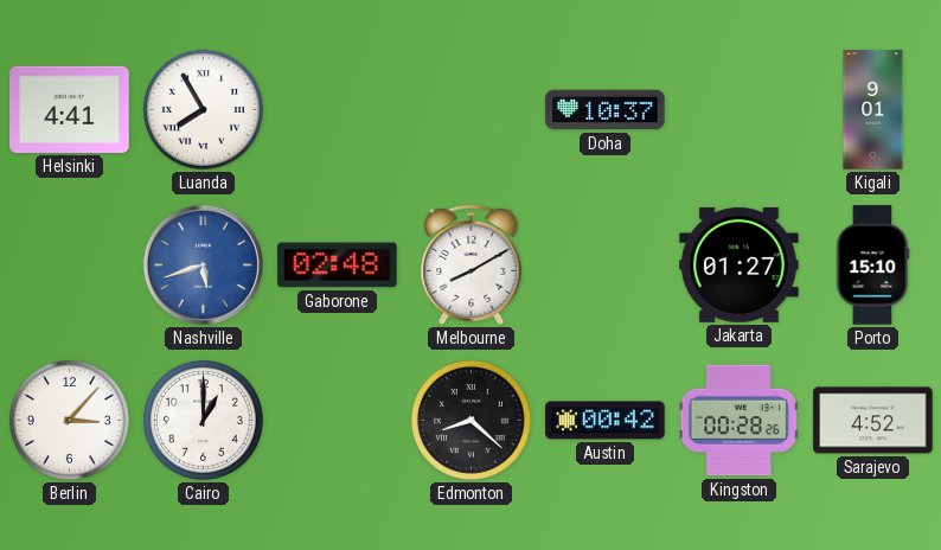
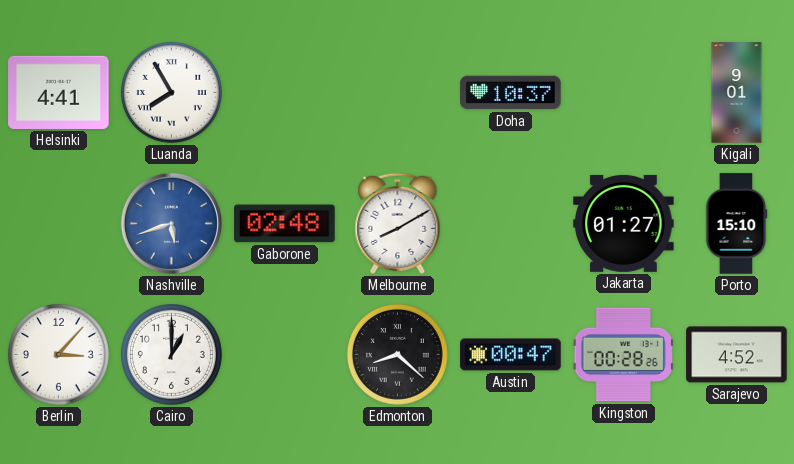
Austin: 00:42 -> 00:47
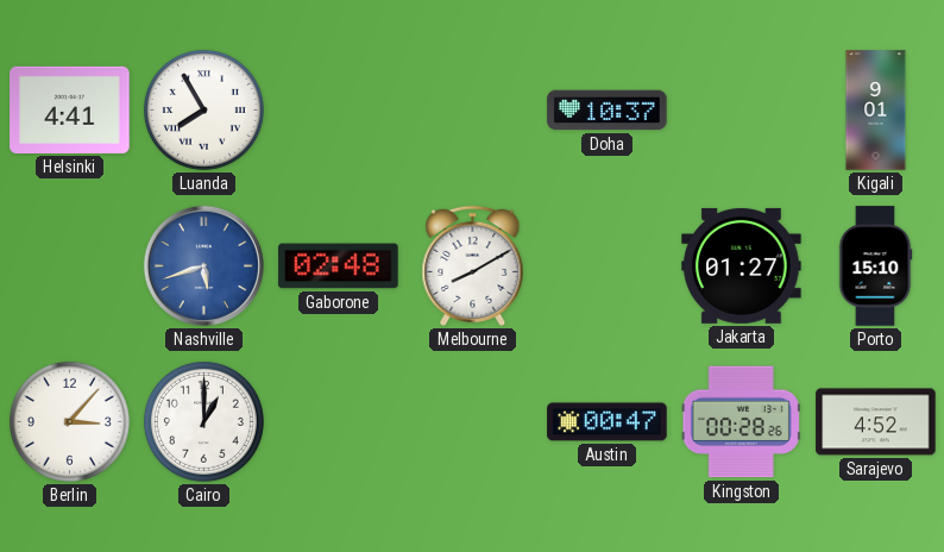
Edmonton: 8:22 -> none
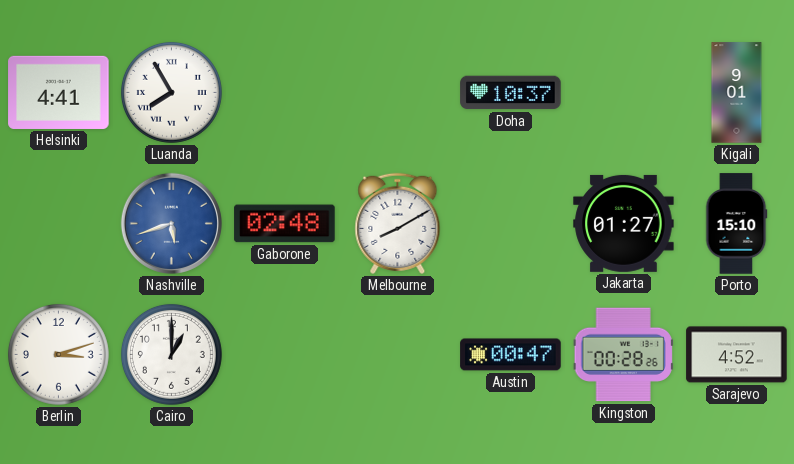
Berlin: 3:07 -> 3:12
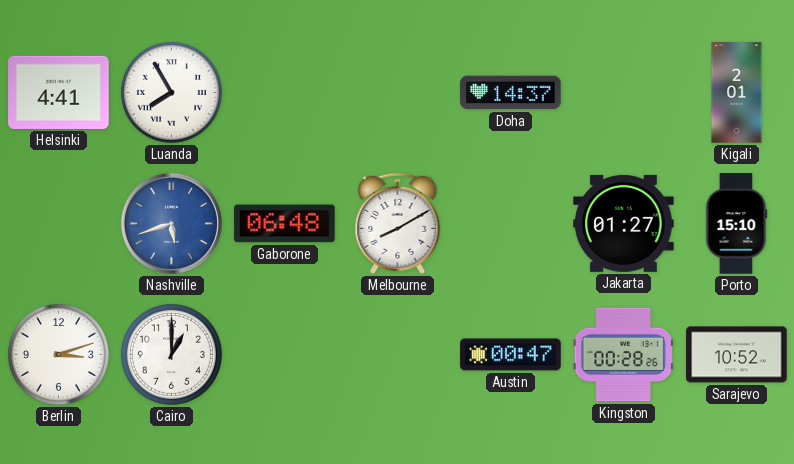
Doha: 10:37 -> 14:37
Kigali: 9:01 -> 2:01
Gaborone: 02:48 -> 06:48
Sarajevo: 4:52 -> 10:52
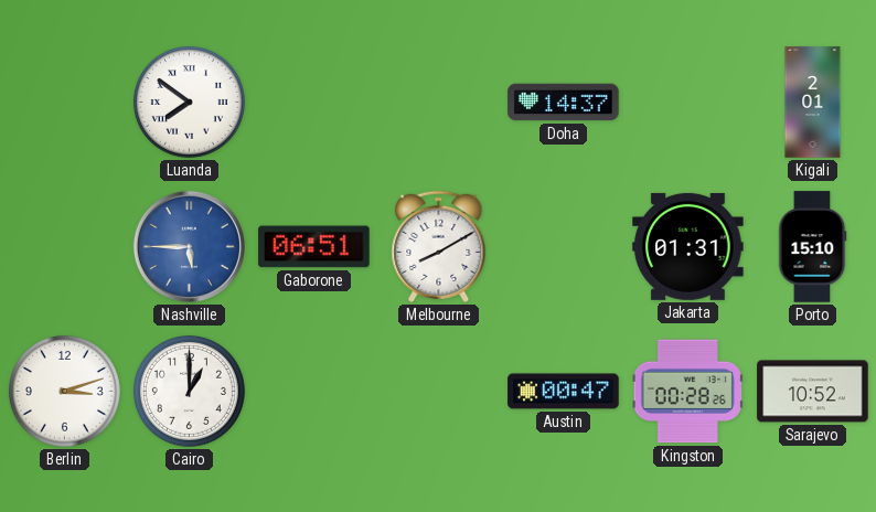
Helsinki: 4:41 -> none
Luanda: 7:55 -> 7:51
Nashville: 5:42 -> 5:45
Gaborone: 06:48 -> 06:51
Jakarta: 01:27 -> 01:31
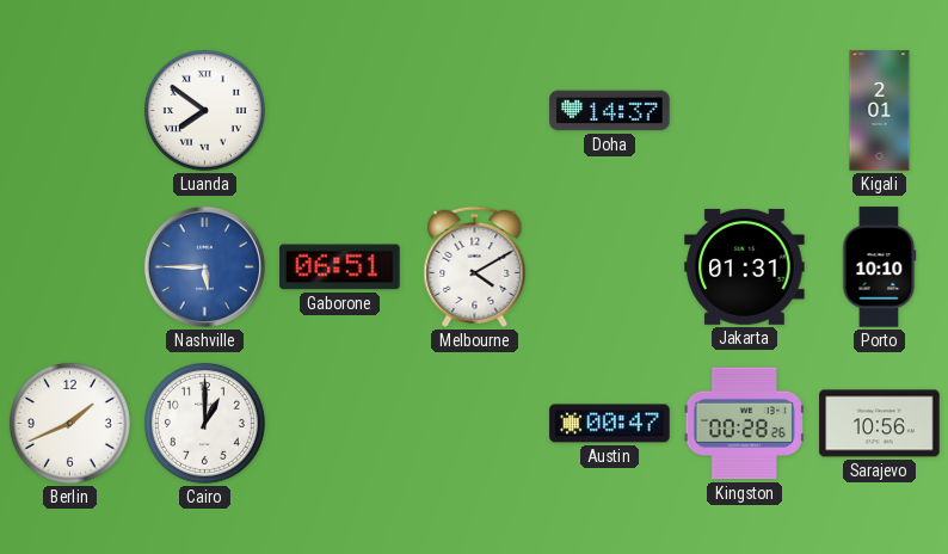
Melbourne: 8:10 -> 4:10
Porto: 15:10 -> 10:10
Berlin: 3:12 -> 1:41
Sarajevo: 10:52 -> 10:56
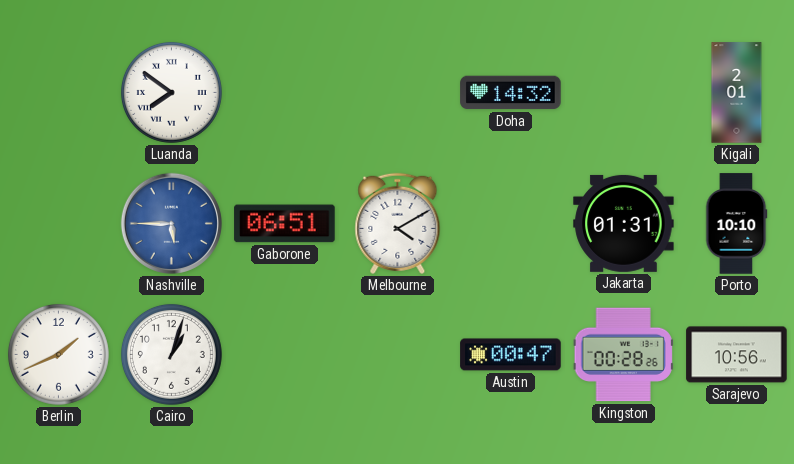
Doha: 14:37 -> 14:32
Cairo: 1:00 -> 1:03
